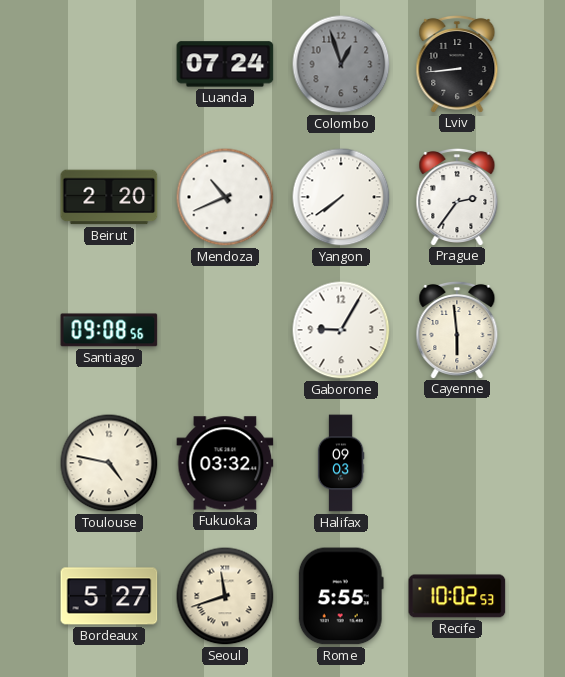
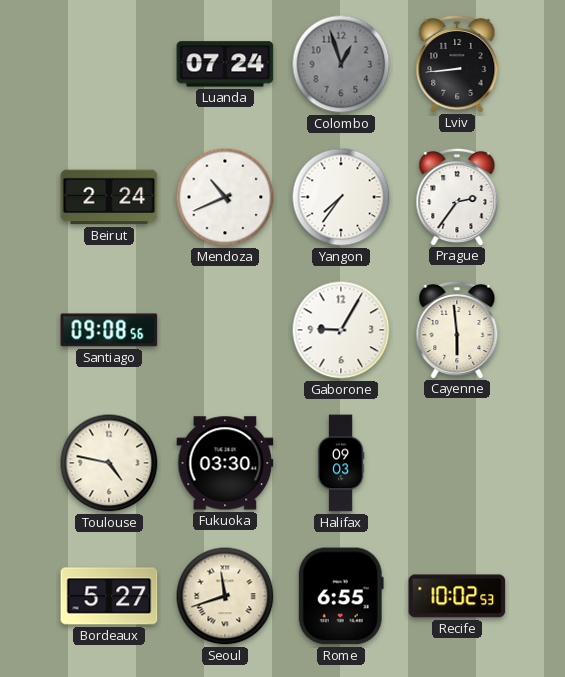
Beirut: 2:20 -> 2:24
Yangon: 7:39 -> 7:36
Fukuoka: 03:32 -> 03:30
Rome: 5:55 -> 6:55
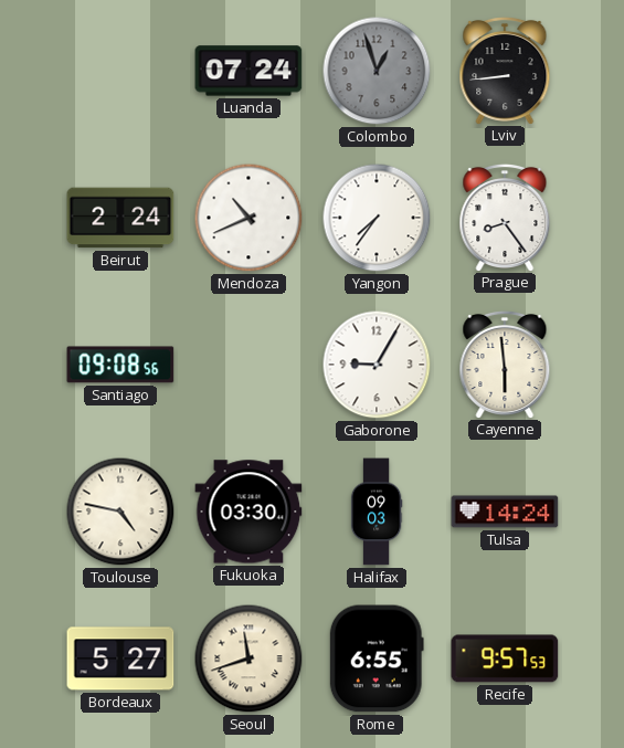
Prague: 2:36 -> 8:24
Tulsa: none -> 14:24
Recife: 10:02 -> 9:57
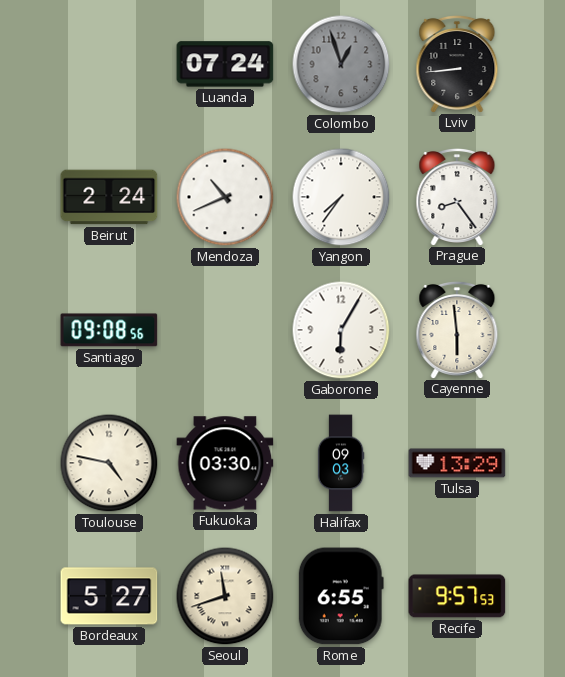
Gaborone: 9:05 -> 6:05
Tulsa: 14:24 -> 13:29
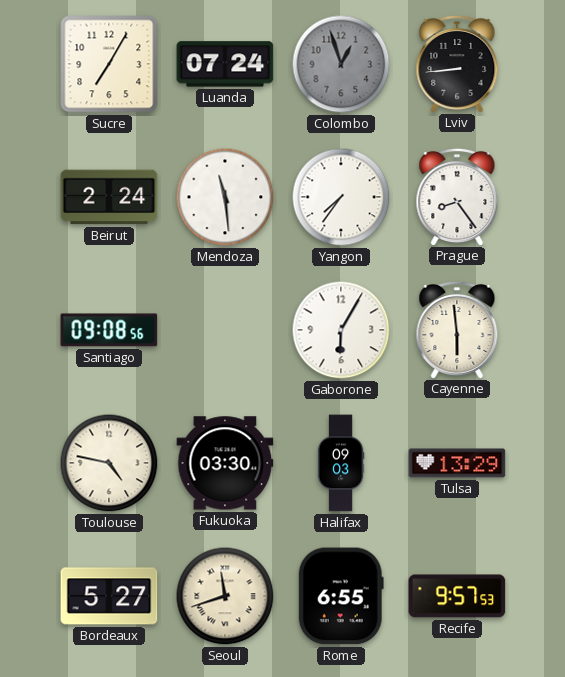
Sucre: none -> 7:05
Mendoza: 10:41 -> 11:29
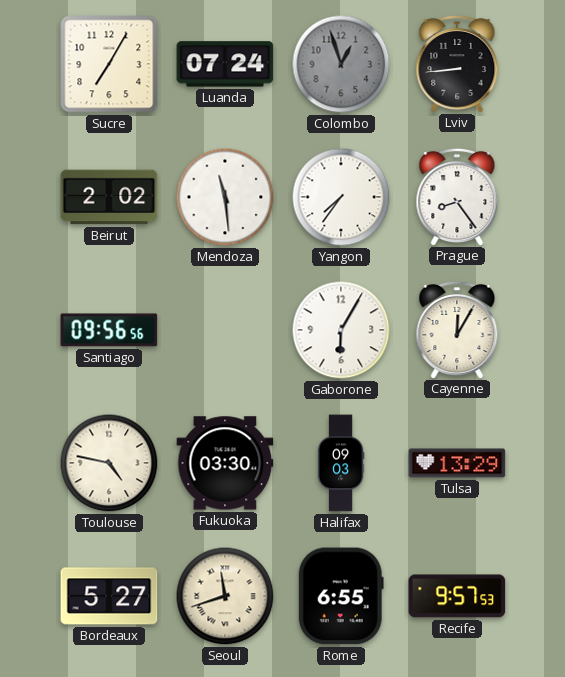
Beirut: 2:24 -> 2:02
Santiago: 09:08 -> 09:56
Cayenne: 5:59 -> 12:05
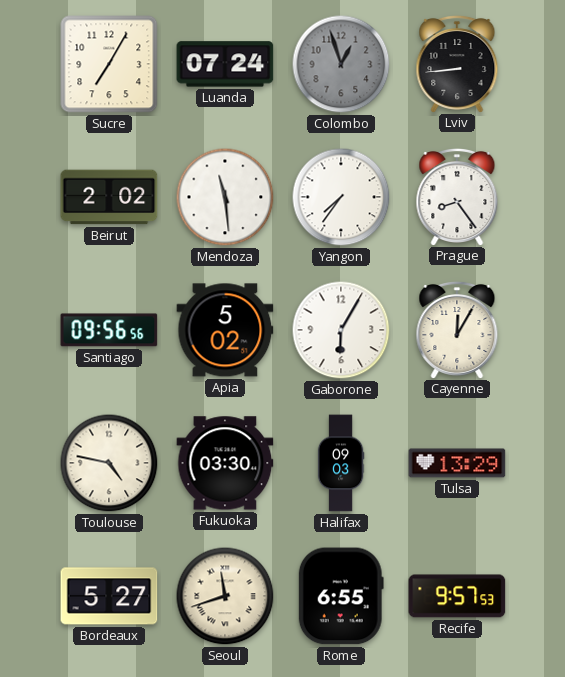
Apia: none -> 5:02
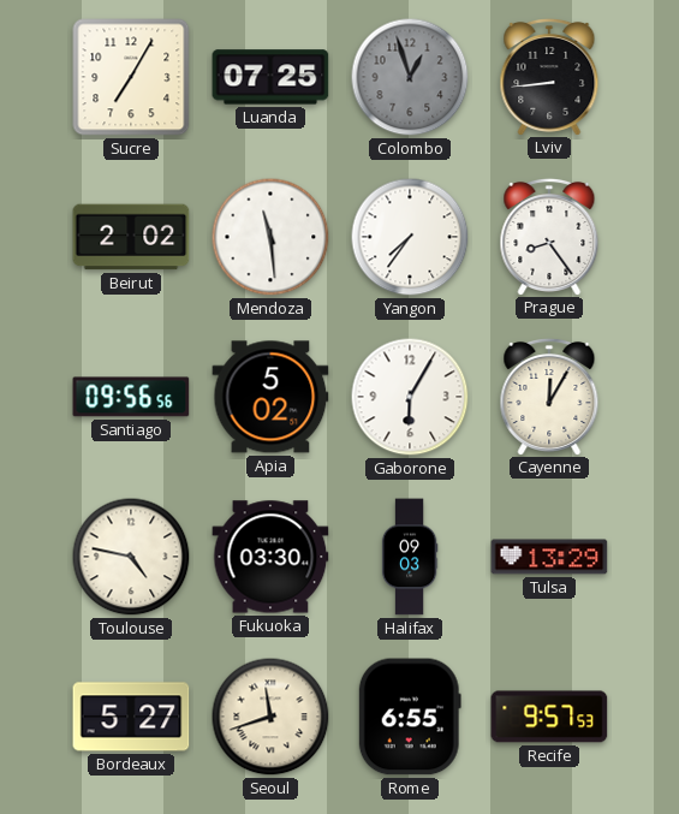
Luanda: 07:24 -> 07:25
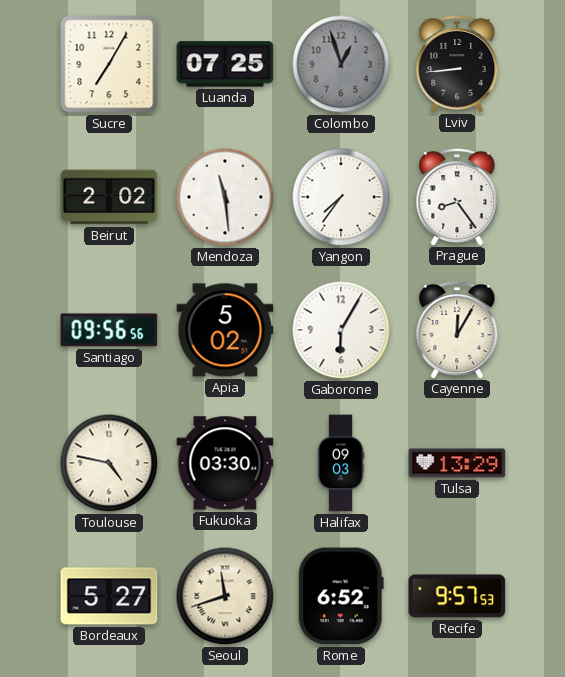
Rome: 6:55 -> 6:52
